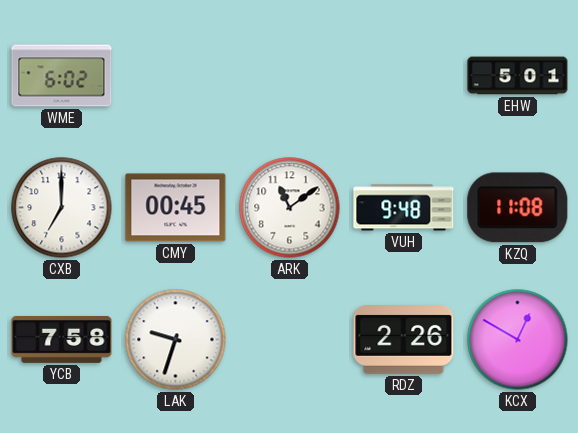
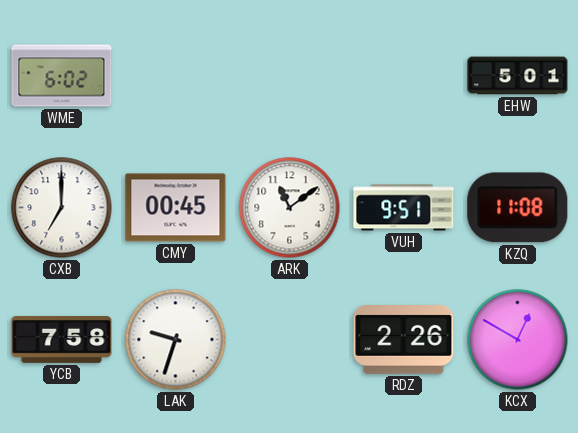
VUH: 9:48 -> 9:51
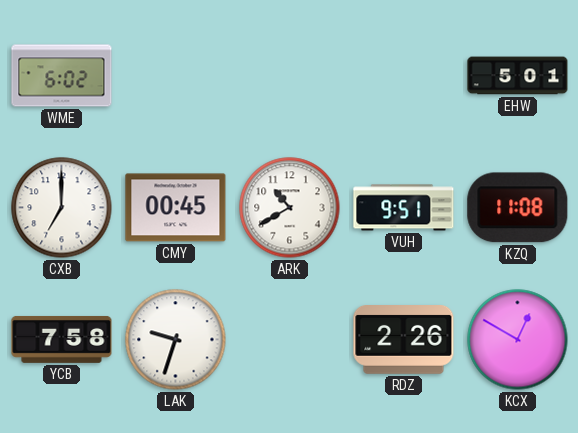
ARK: 11:09 -> 10:40
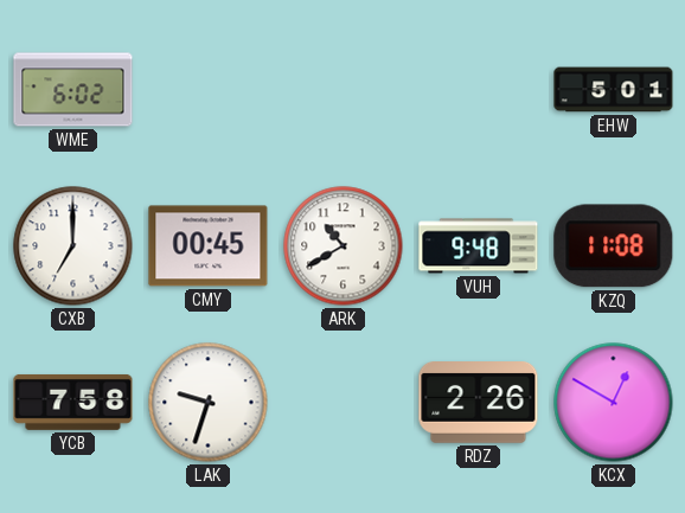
VUH: 9:51 -> 9:48
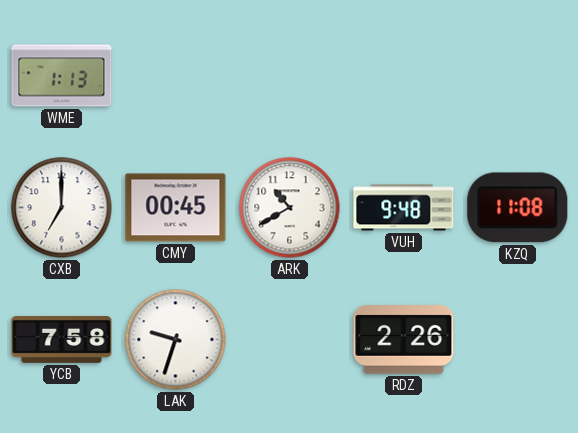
WME: 6:02 -> 1:13
EHW: 5:01 -> none
KCX: 12:50 -> none
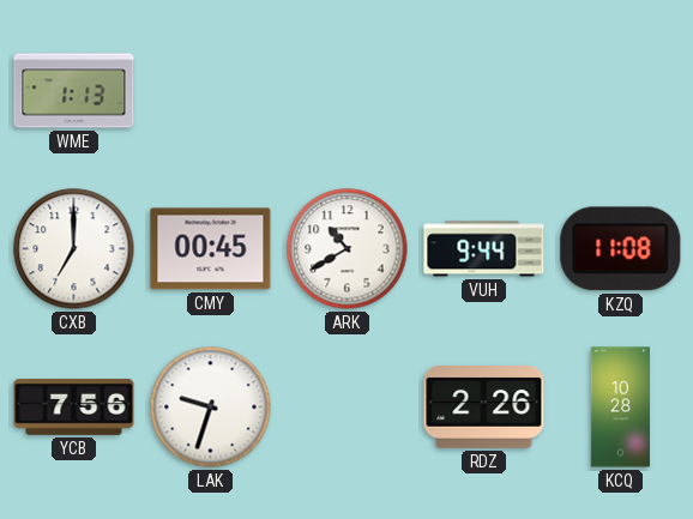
VUH: 9:48 -> 9:44
YCB: 7:58 -> 7:56
KCQ: none -> 10:28
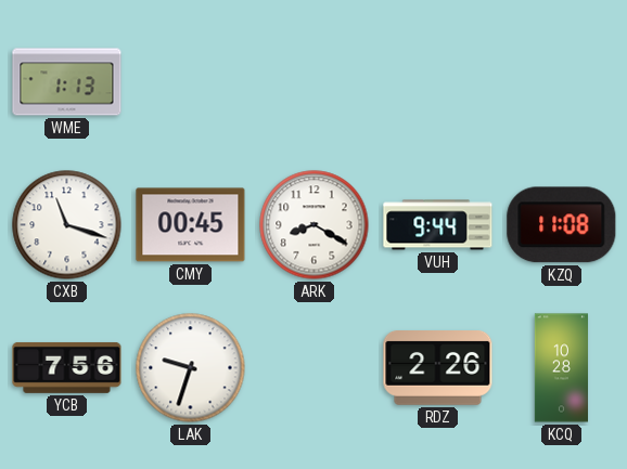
CXB: 7:00 -> 11:18
ARK: 10:40 -> 8:20
